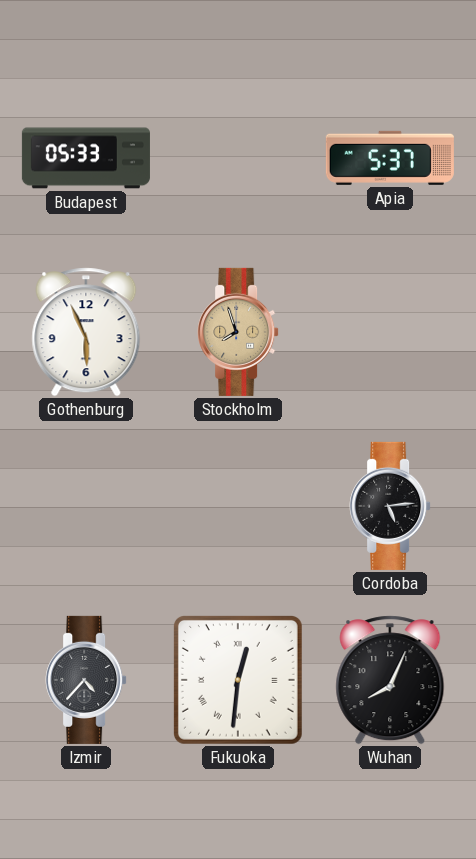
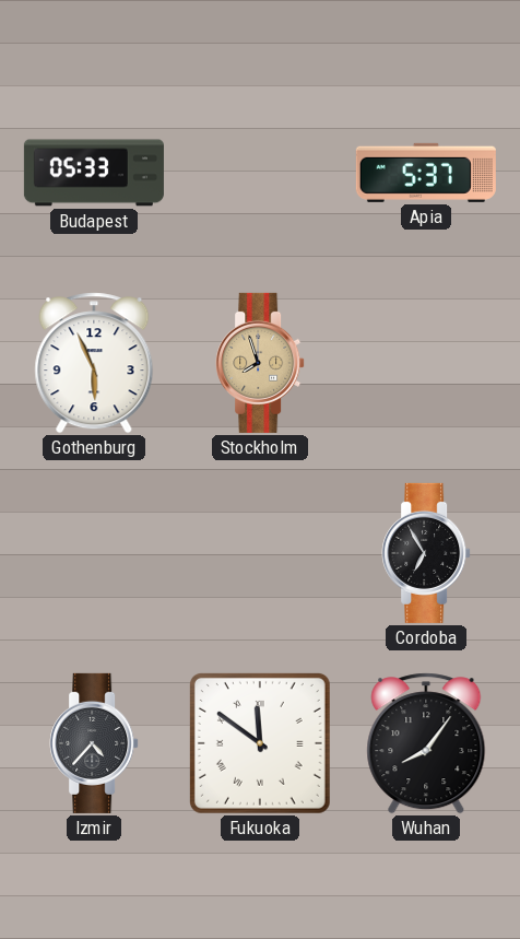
Cordoba: 5:14 -> 6:55
Fukuoka: 12:31 -> 11:51
Wuhan: 8:04 -> 8:06
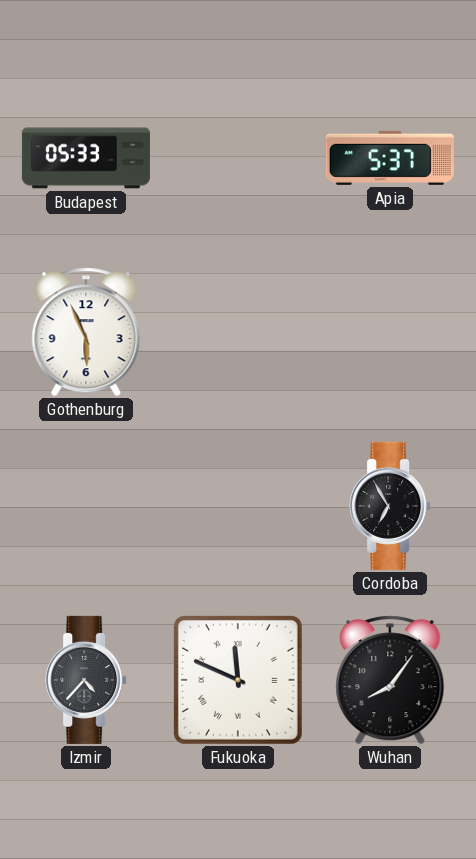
Stockholm: 7:57 -> none
Fukuoka: 11:51 -> 11:49
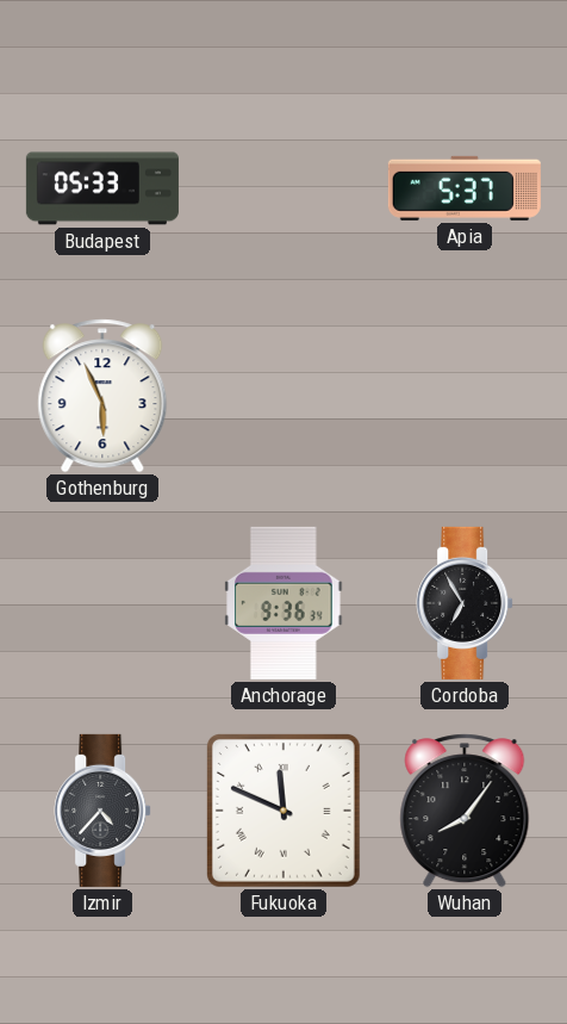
Anchorage: none -> 9:36
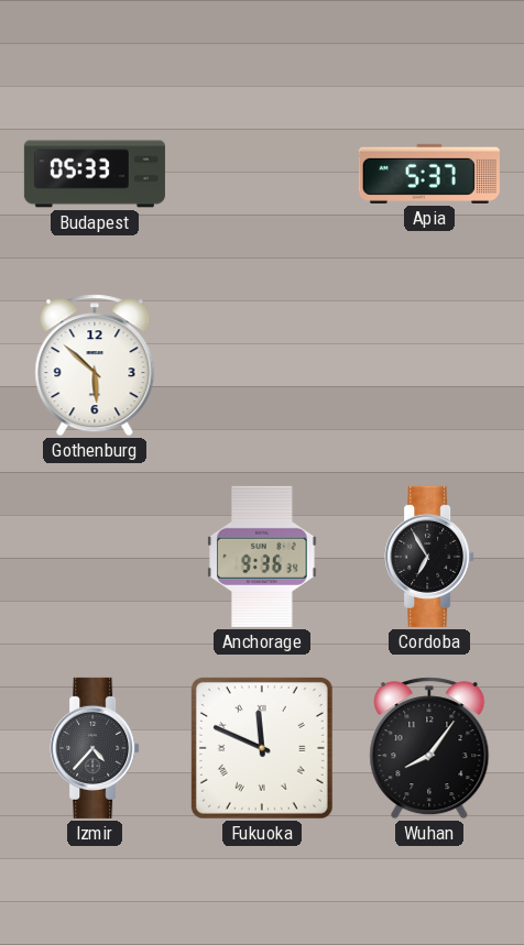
Gothenburg: 5:56 -> 5:52
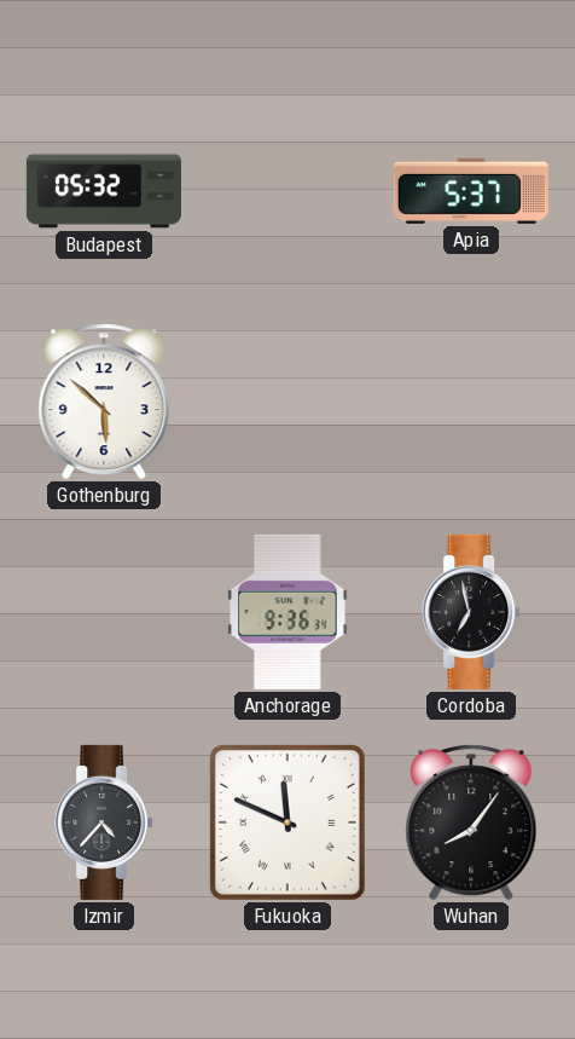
Budapest: 05:33 -> 05:32
Cordoba: 6:55 -> 6:58
